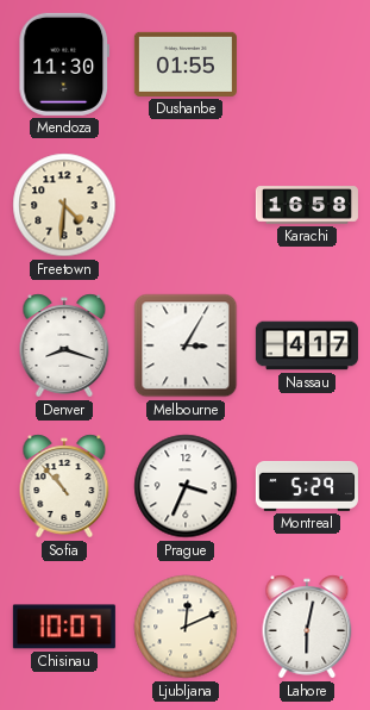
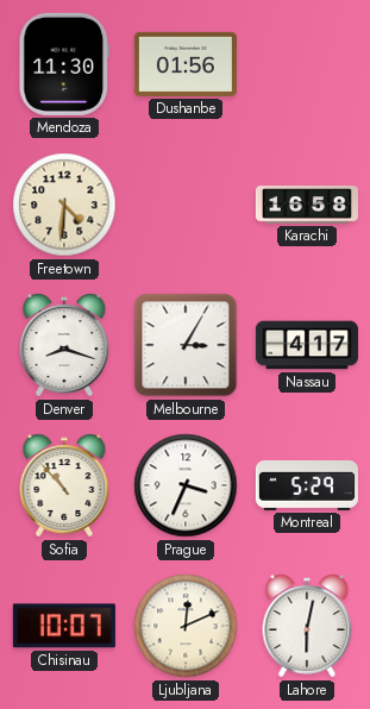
Dushanbe: 01:55 -> 01:56
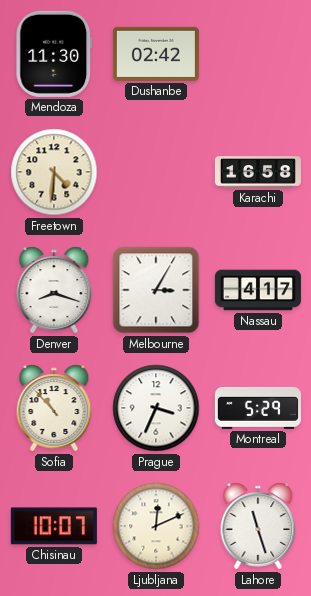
Dushanbe: 01:56 -> 02:42
Lahore: 6:02 -> 11:27
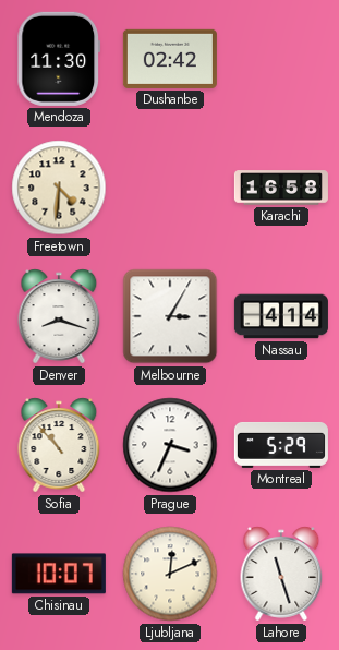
Nassau: 4:17 -> 4:14
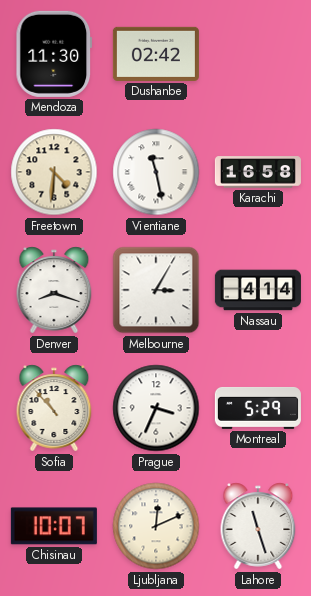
Vientiane: none -> 11:28
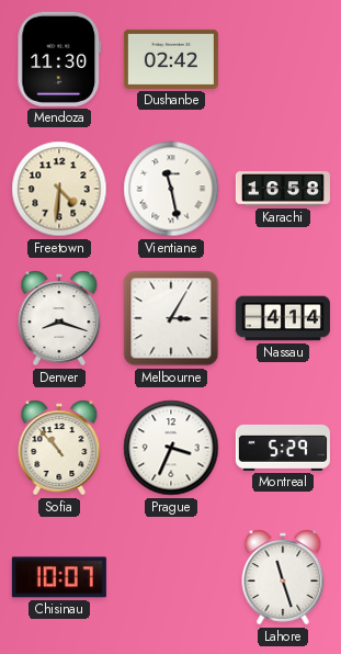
Ljubljana: 12:11 -> none
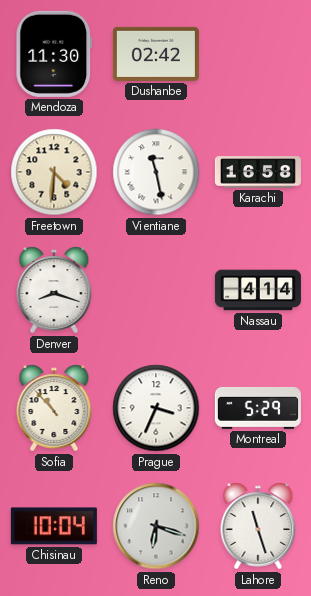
Melbourne: 3:05 -> none
Chisinau: 10:07 -> 10:04
Reno: none -> 6:18
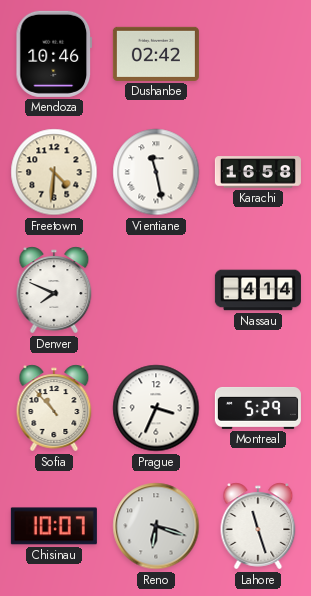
Mendoza: 11:30 -> 10:46
Denver: 8:18 -> 7:49
Chisinau: 10:04 -> 10:07
